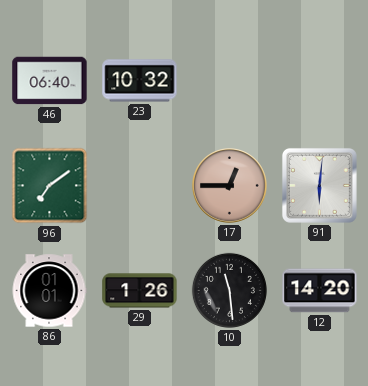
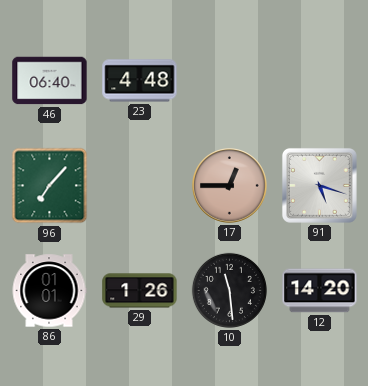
23: 10:32 -> 4:48
96: 7:09 -> 7:07
91: 6:01 -> 5:18
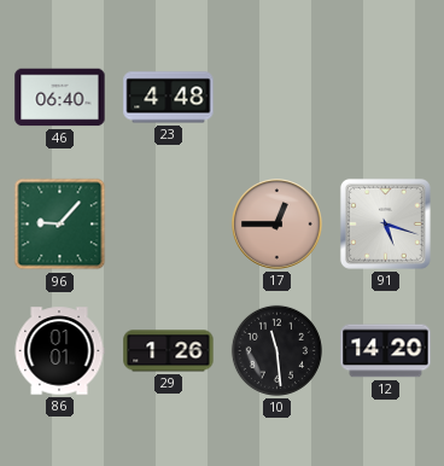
96: 7:07 -> 9:07
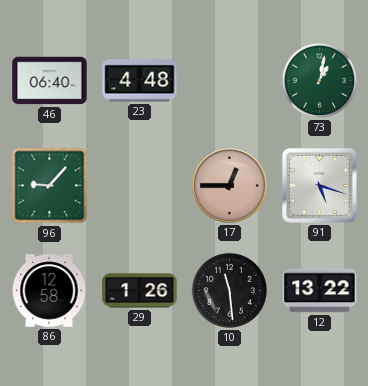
73: none -> 1:02
86: 01:01 -> 12:58
12: 14:20 -> 13:22
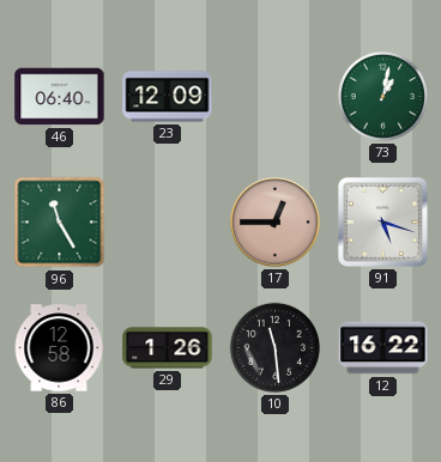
23: 4:48 -> 12:09
96: 9:07 -> 11:25
12: 13:22 -> 16:22
